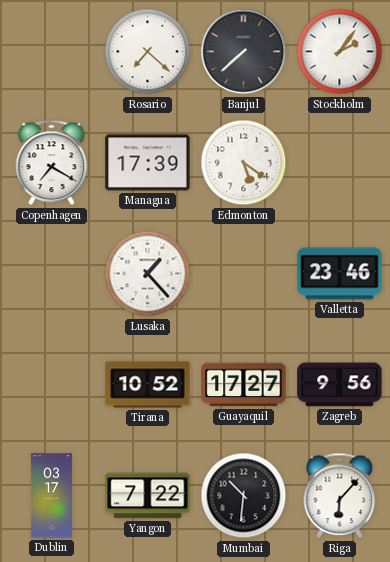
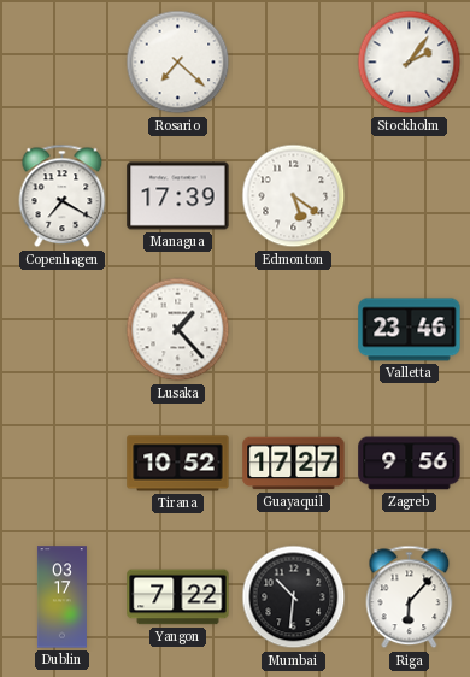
Banjul: 7:38 -> none
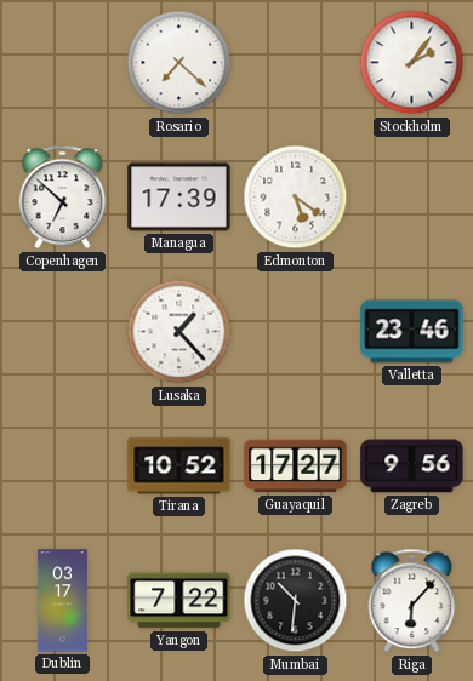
Copenhagen: 7:20 -> 6:52
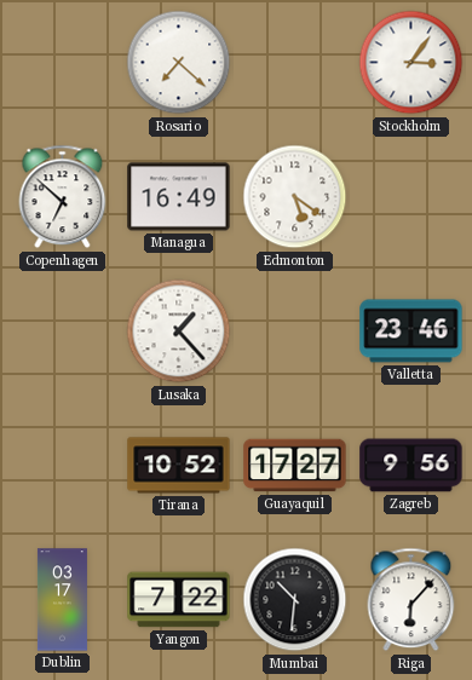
Stockholm: 2:06 -> 3:06
Managua: 17:39 -> 16:49
